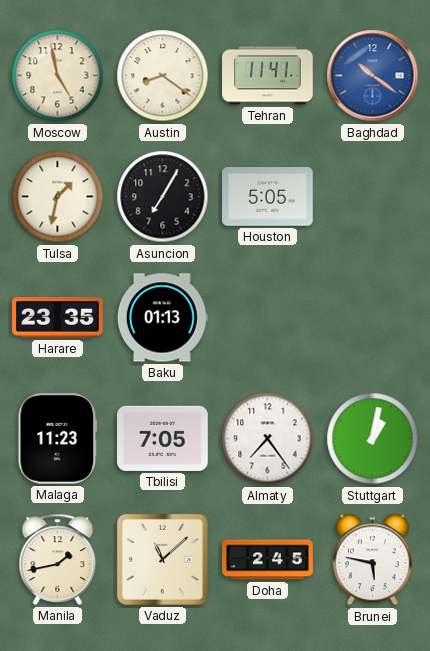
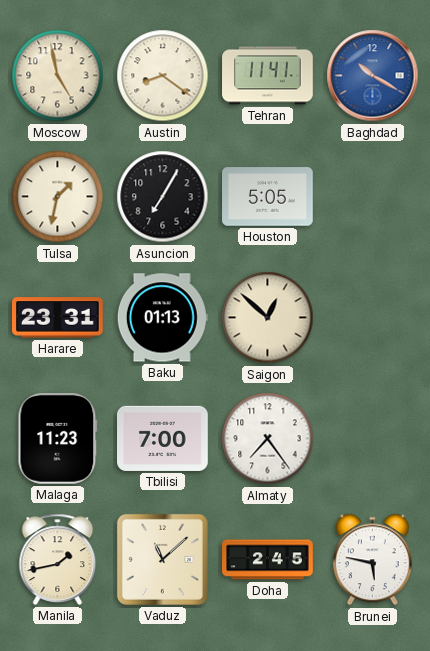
Baghdad: 10:21 -> 10:20
Harare: 23:35 -> 23:31
Saigon: none -> 12:52
Tbilisi: 7:05 -> 7:00
Stuttgart: 1:02 -> none
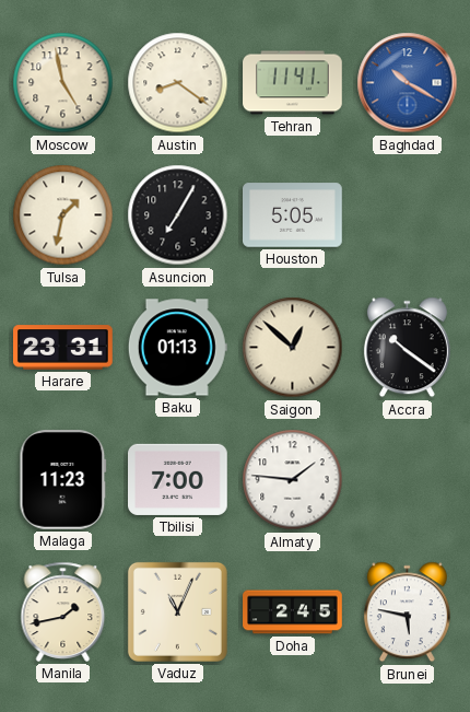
Accra: none -> 10:21
Almaty: 7:24 -> 1:46
Vaduz: 11:08 -> 11:04
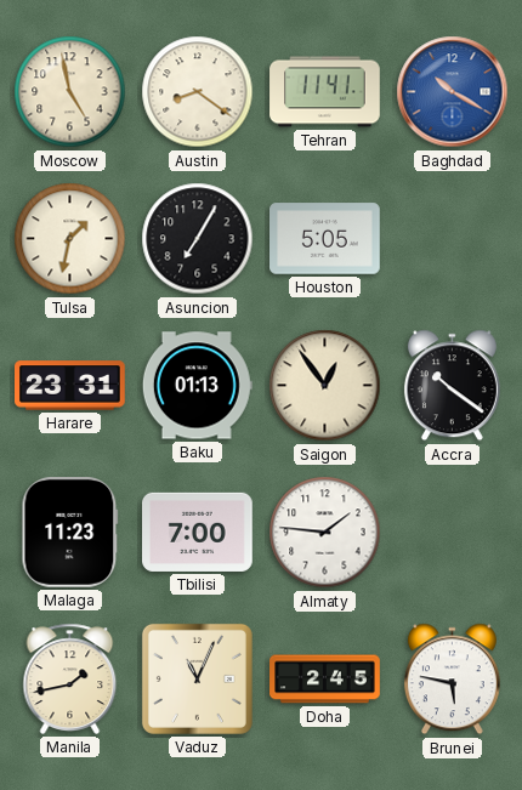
Saigon: 12:52 -> 12:54
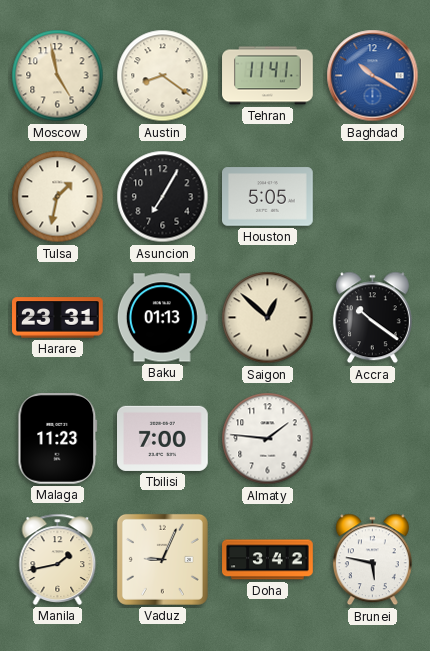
Saigon: 12:54 -> 12:52
Vaduz: 11:04 -> 9:04
Doha: 2:45 -> 3:42
